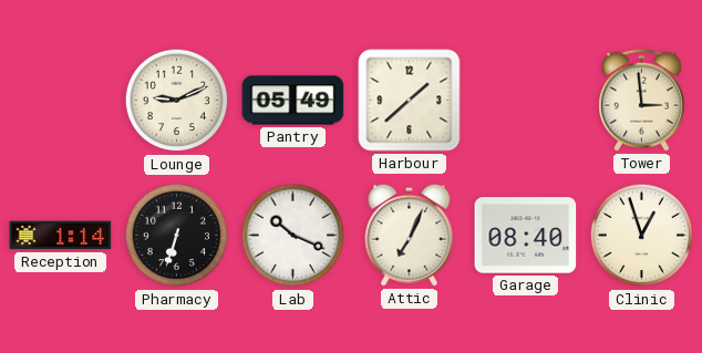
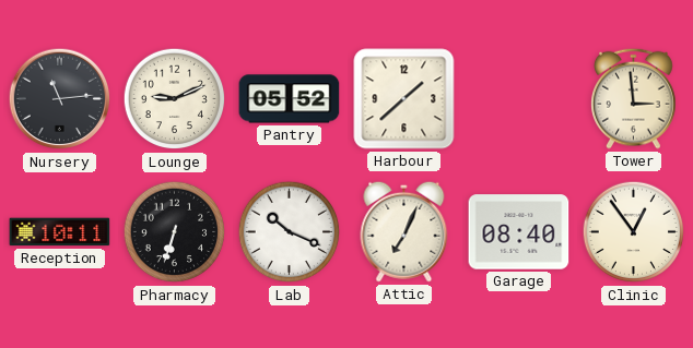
Nursery: none -> 11:14
Pantry: 05:49 -> 05:52
Reception: 1:14 -> 10:11
Clinic: 12:57 -> 12:54
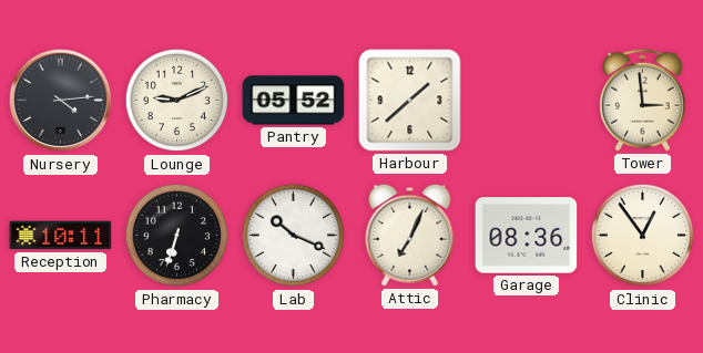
Nursery: 11:14 -> 4:14
Garage: 08:40 -> 08:36
